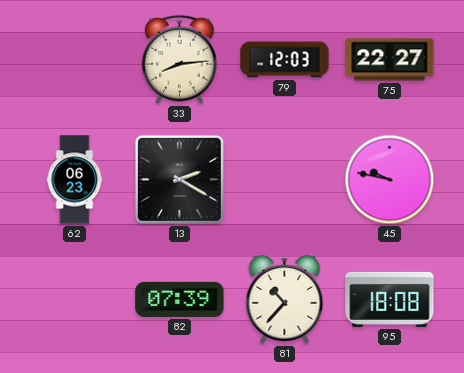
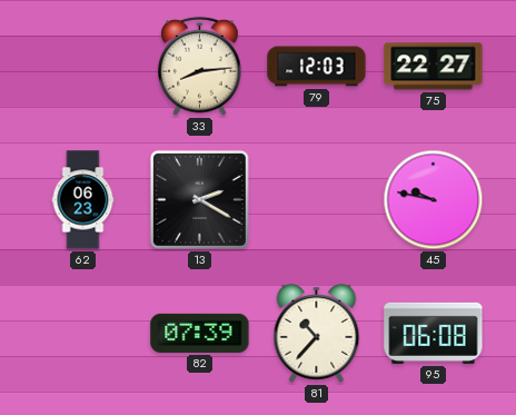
95: 18:08 -> 06:08
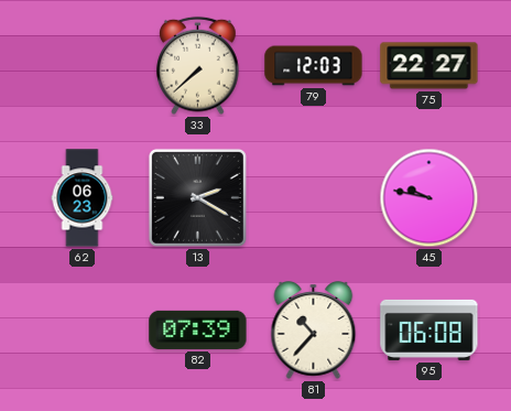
33: 8:14 -> 7:38
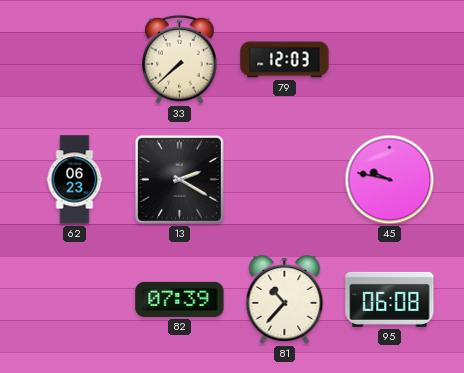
75: 22:27 -> none
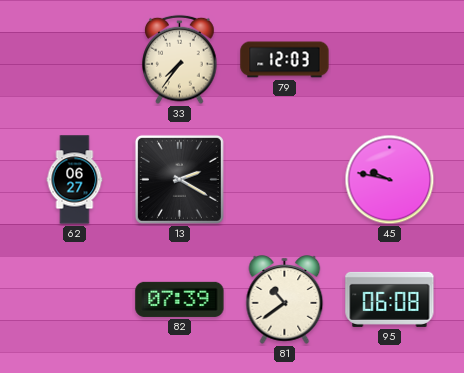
33: 7:38 -> 7:36
62: 06:23 -> 06:27
81: 10:37 -> 10:39
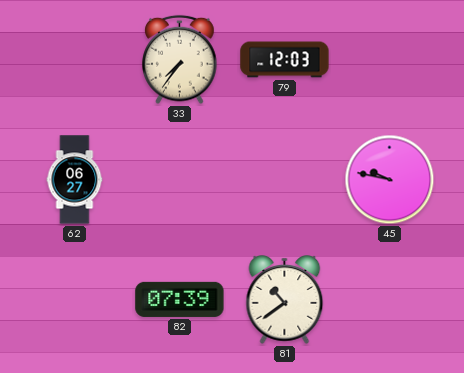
13: 2:20 -> none
95: 06:08 -> none
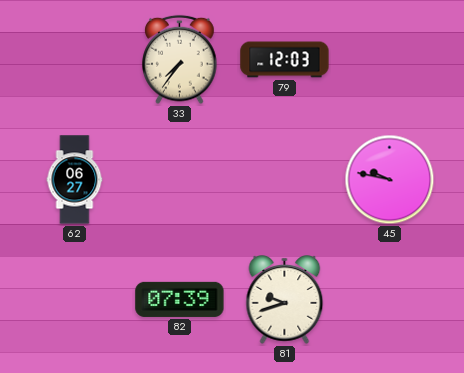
81: 10:39 -> 9:42
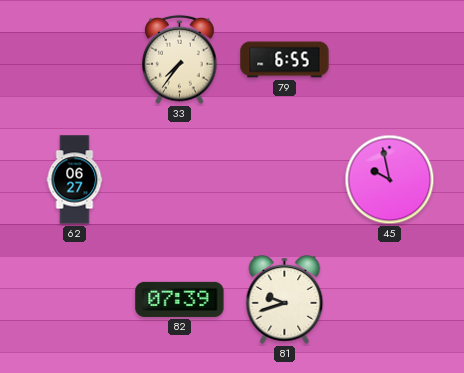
79: 12:03 -> 6:55
45: 9:47 -> 9:58
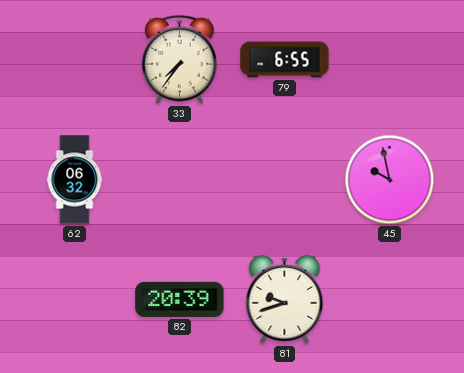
62: 06:27 -> 06:32
82: 07:39 -> 20:39
